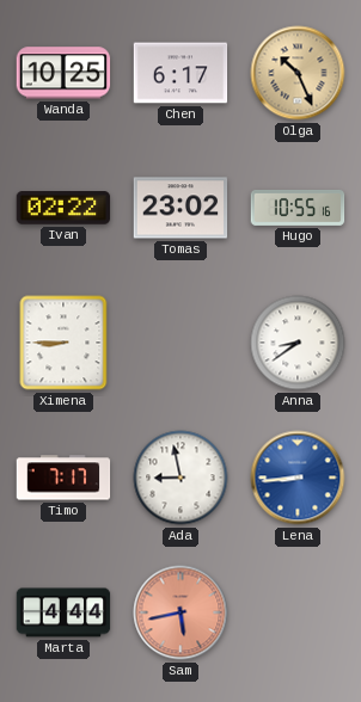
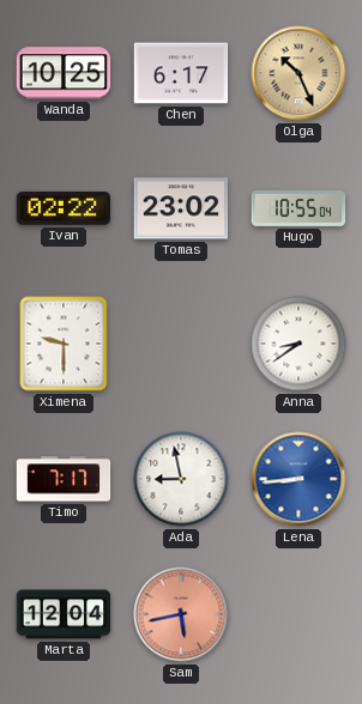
Hugo: 10:55:16 -> 10:55:04
Ximena: 8:45 -> 9:30
Marta: 4:44 -> 12:04
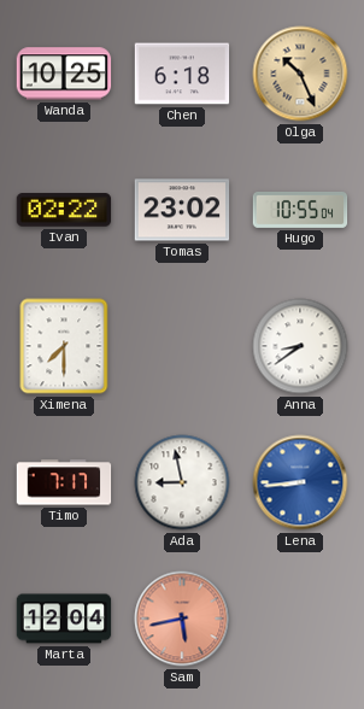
Chen: 6:17 -> 6:18
Ximena: 9:30 -> 7:30
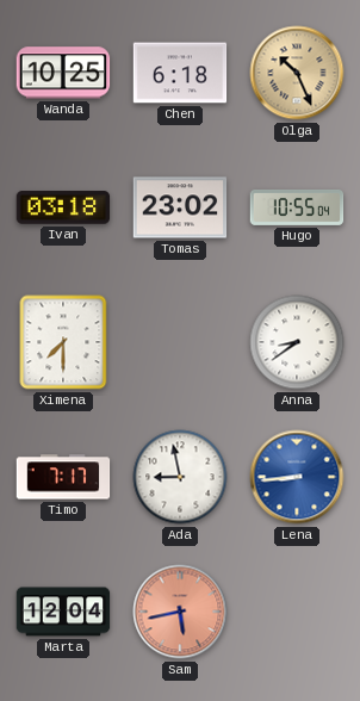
Ivan: 02:22 -> 03:18
